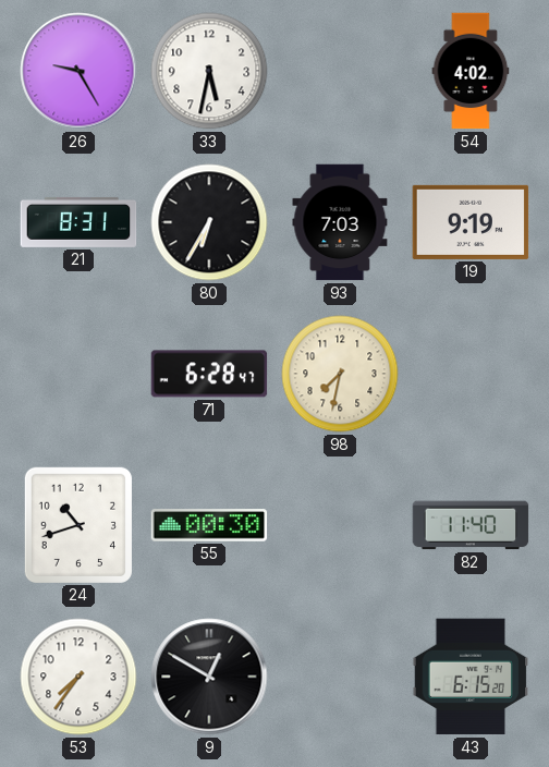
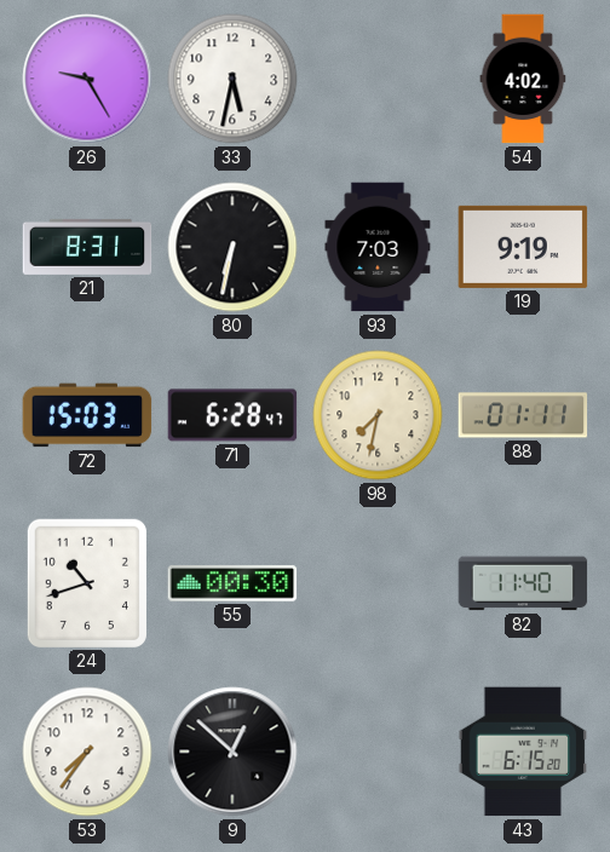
80: 6:35 -> 6:32
72: none -> 15:03
88: none -> 01:11
9: 12:50 -> 12:52
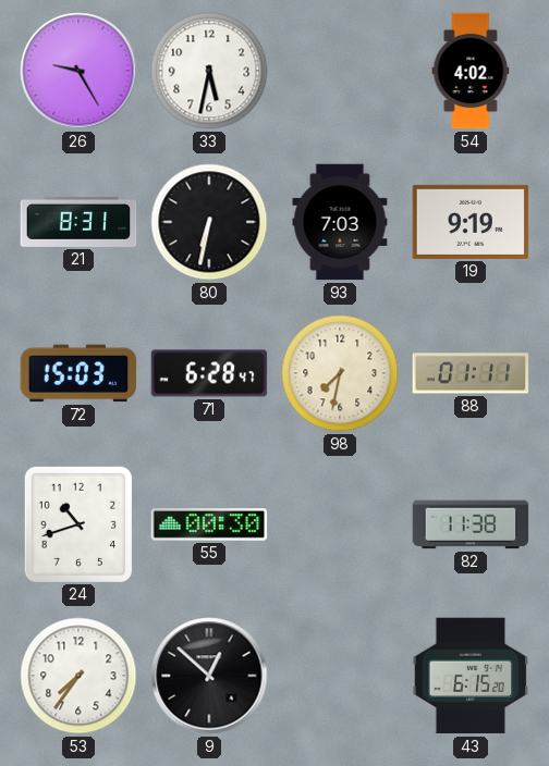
82: 11:40 -> 11:38
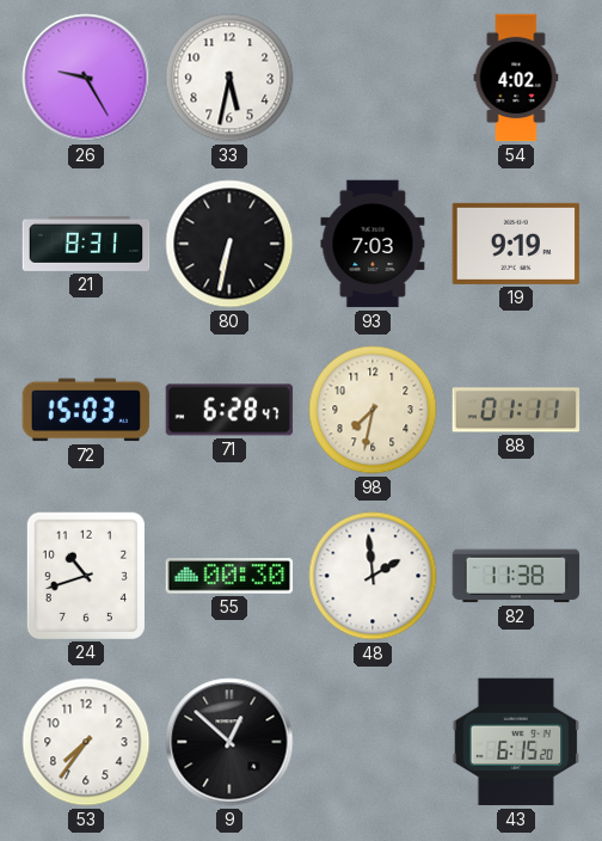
48: none -> 1:59
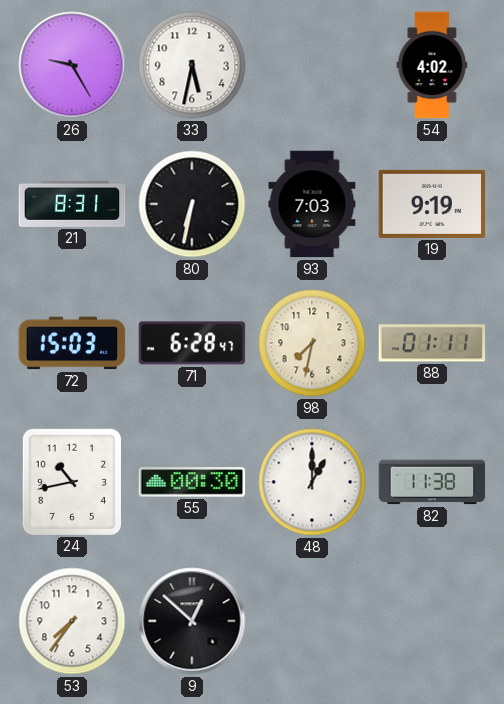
24: 10:42 -> 10:43
48: 1:59 -> 1:00
43: 6:15 -> none
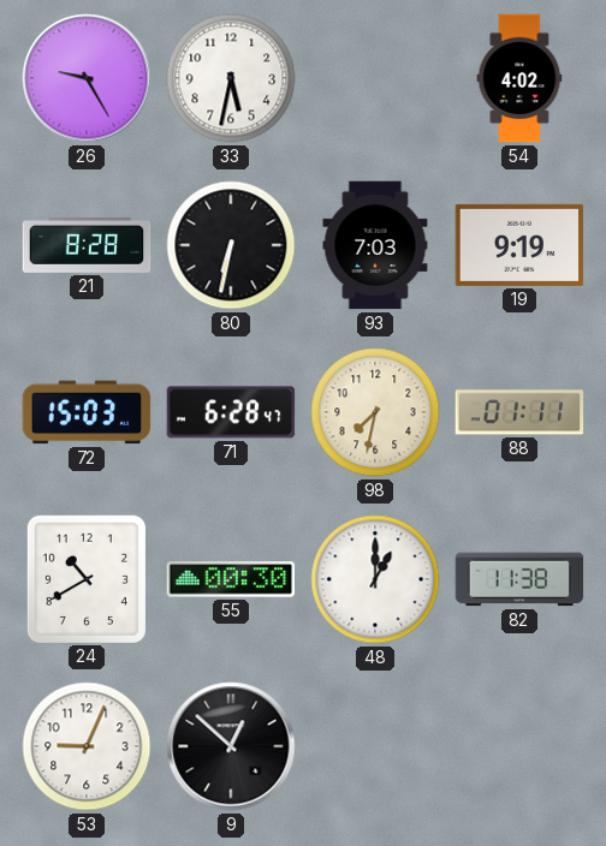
21: 8:31 -> 8:28
24: 10:43 -> 10:40
53: 7:36 -> 9:04
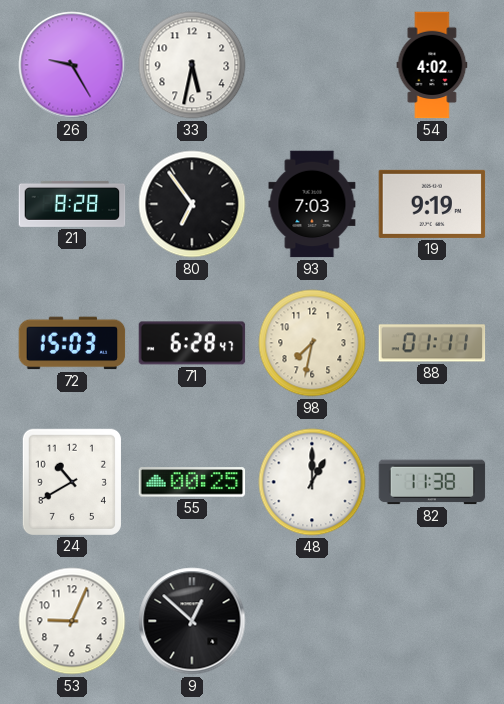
80: 6:32 -> 6:54
55: 00:30 -> 00:25
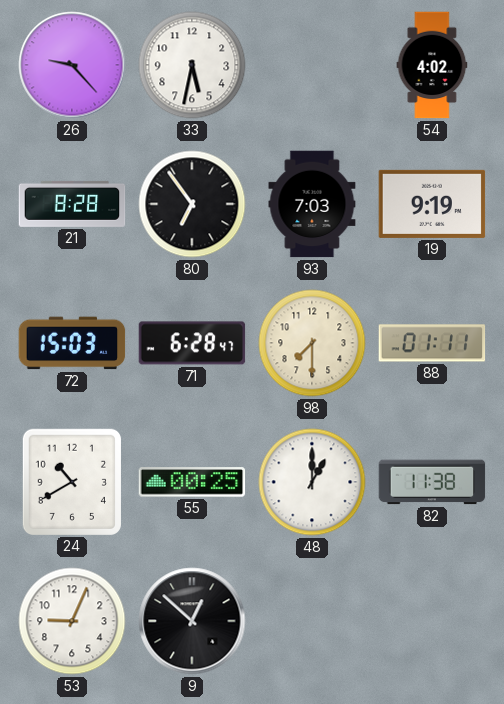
26: 9:25 -> 9:23
98: 7:32 -> 7:30
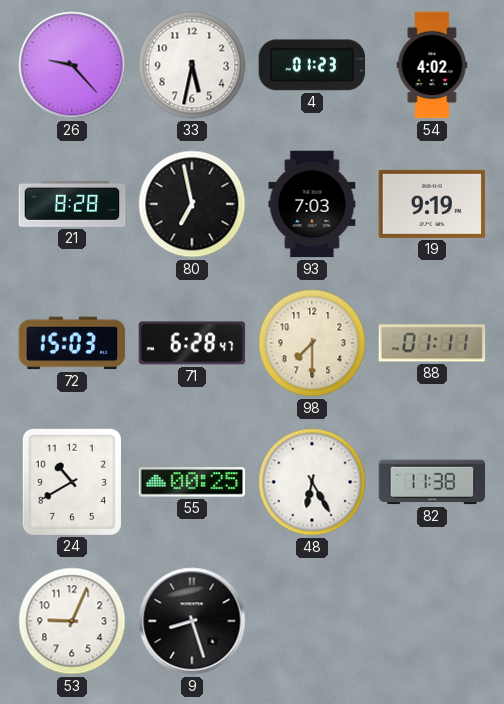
4: none -> 01:23
80: 6:54 -> 6:58
48: 1:00 -> 6:25
9: 12:52 -> 8:27
